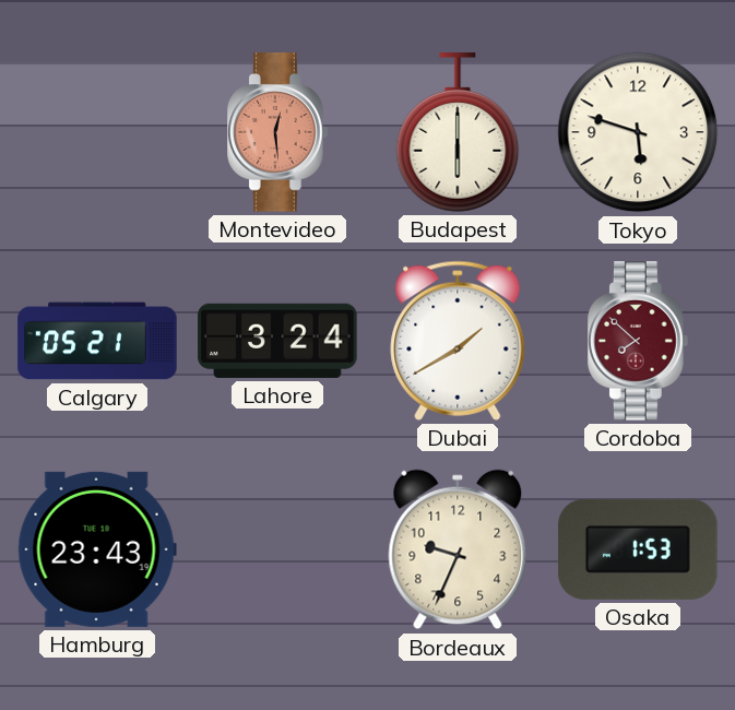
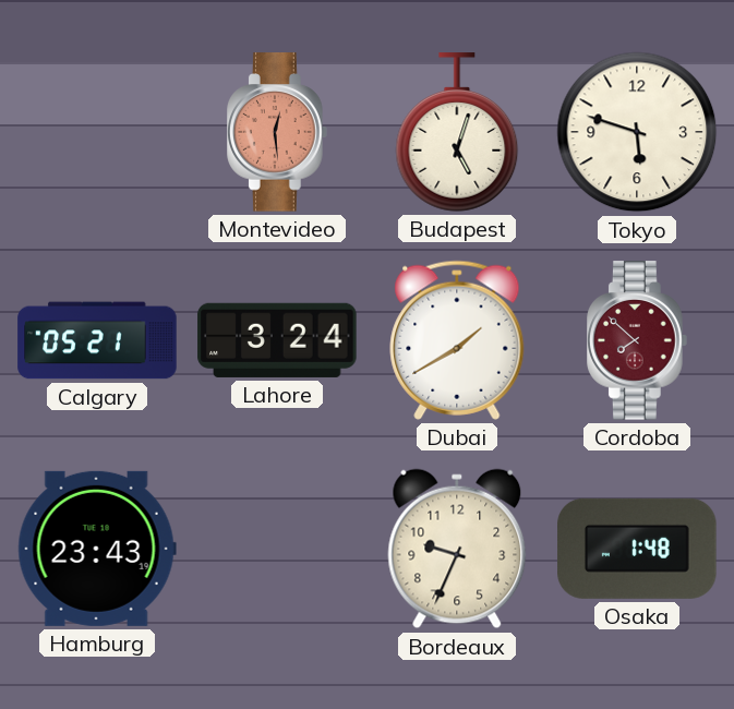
Budapest: 6:00 -> 5:03
Osaka: 1:53 -> 1:48
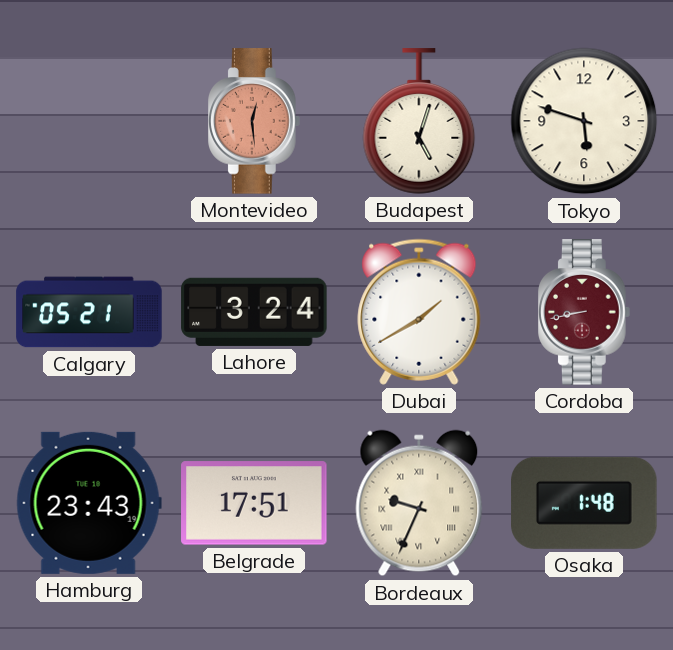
Cordoba: 7:52 -> 8:43
Belgrade: none -> 17:51
Bordeaux numerals: Arabic -> Roman
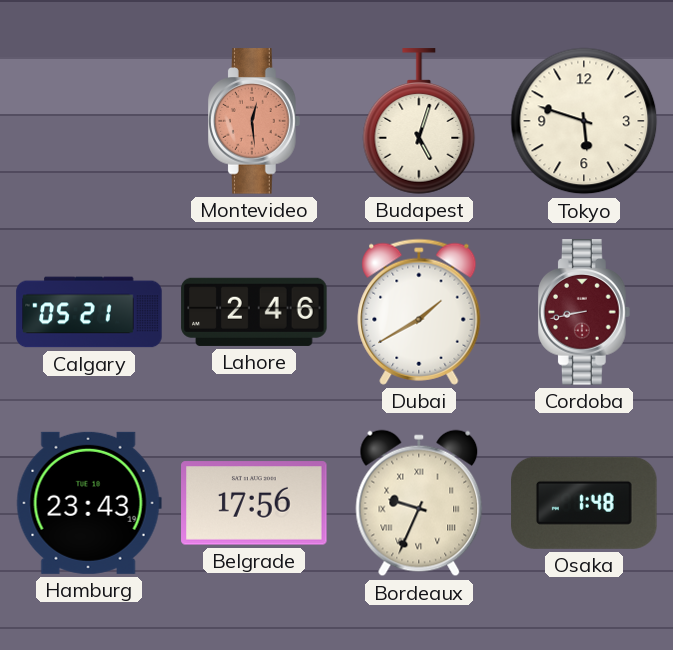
Lahore: 3:24 -> 2:46
Belgrade: 17:51 -> 17:56
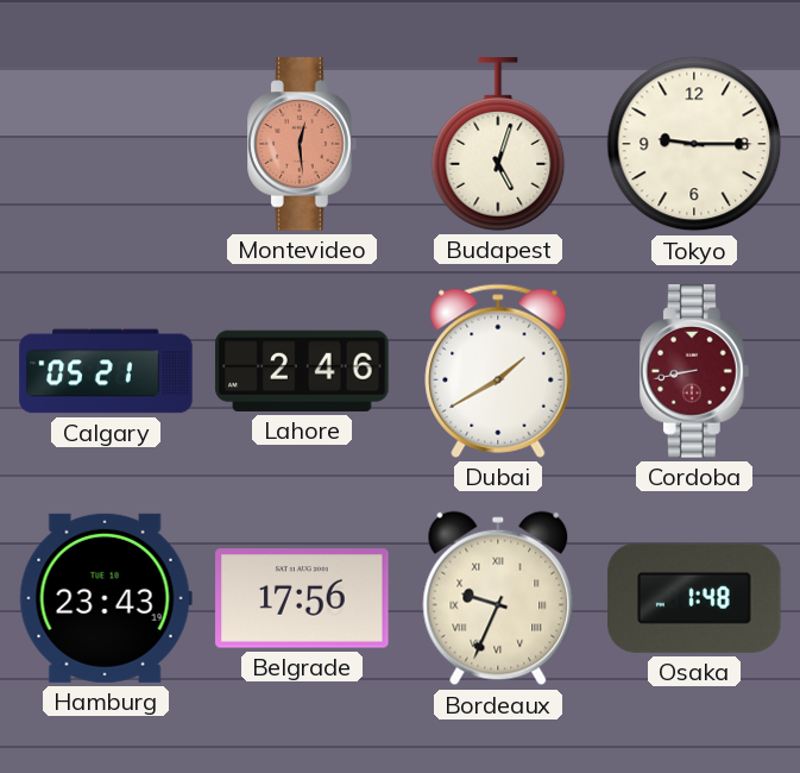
Tokyo: 5:48 -> 9:15
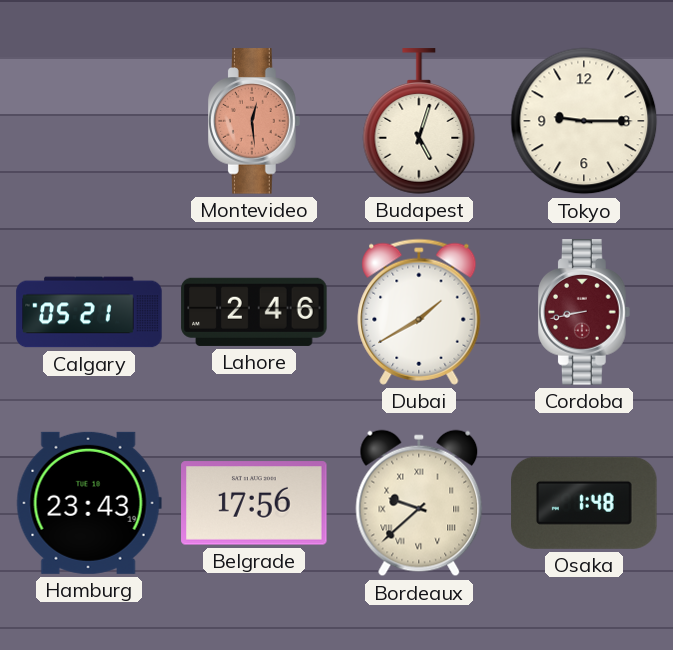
Bordeaux: 9:34 -> 9:38
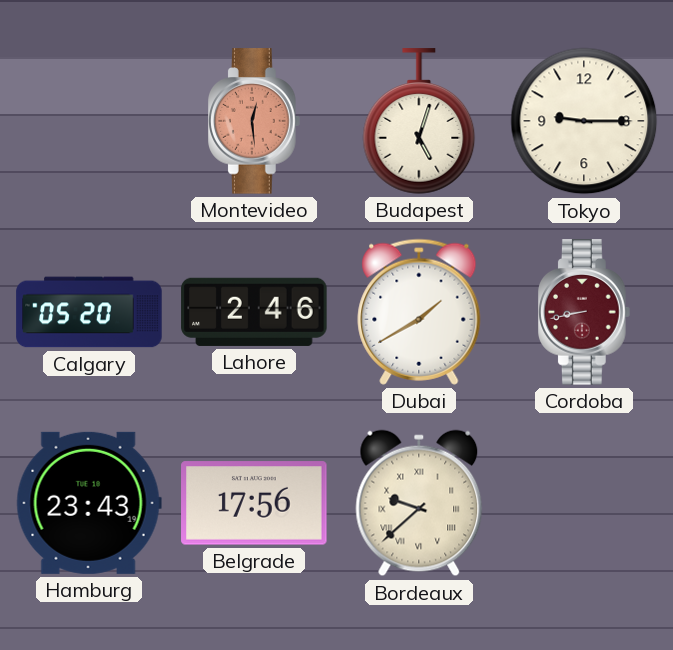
Calgary: 05:21 -> 05:20
Osaka: 1:48 -> none
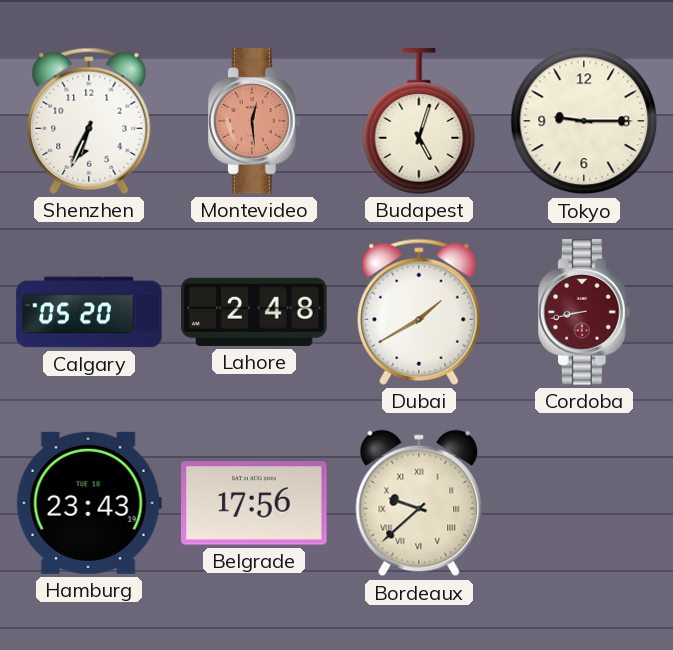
Shenzhen: none -> 6:34
Lahore: 2:46 -> 2:48
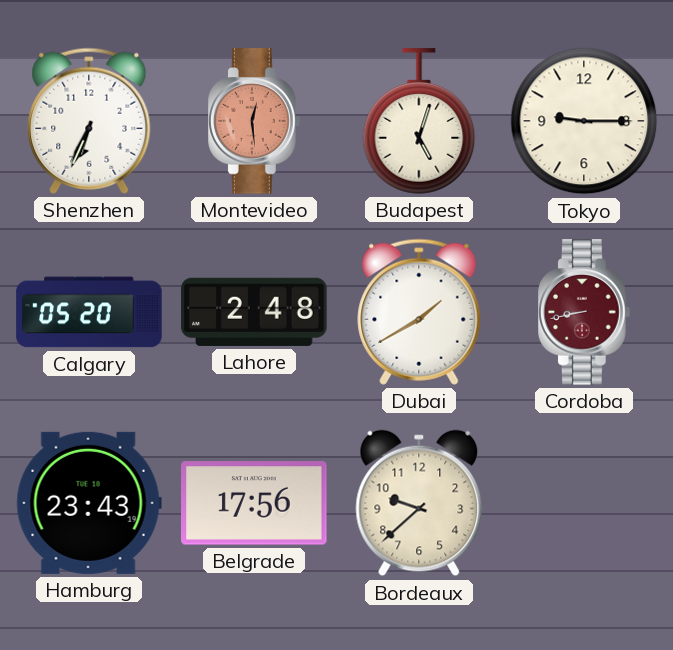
Bordeaux numerals: Roman -> Arabic
